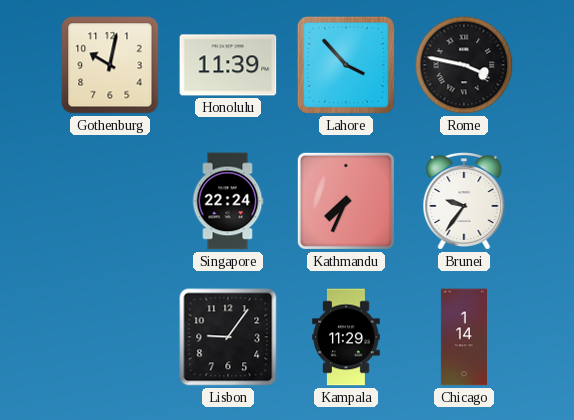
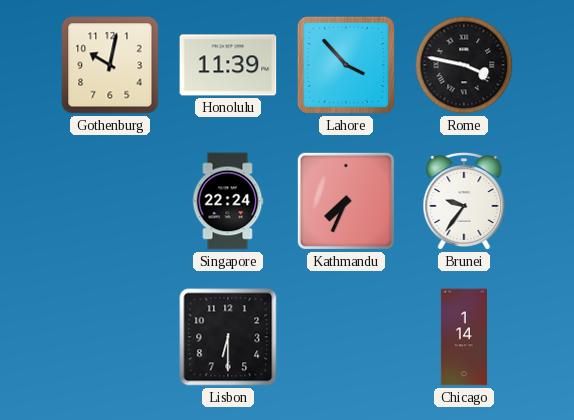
Lisbon: 9:06 -> 6:30
Kampala: 11:29 -> none
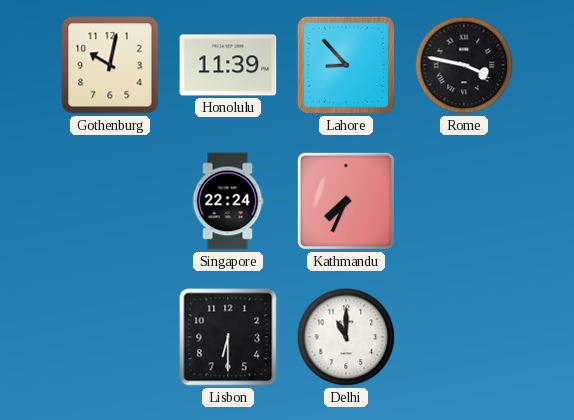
Lahore: 3:53 -> 8:53
Brunei: 9:36 -> none
Delhi: none -> 11:00
Chicago: 1:14 -> none
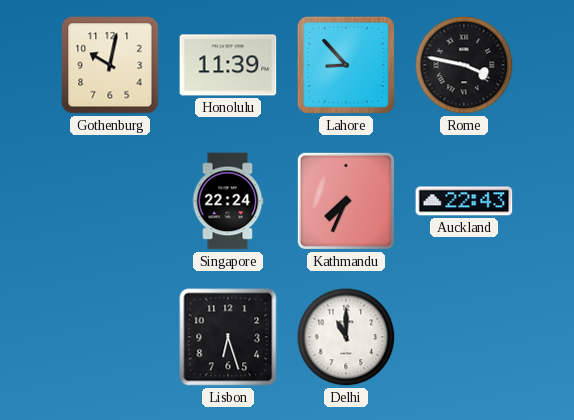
Auckland: none -> 22:43
Lisbon: 6:30 -> 6:27
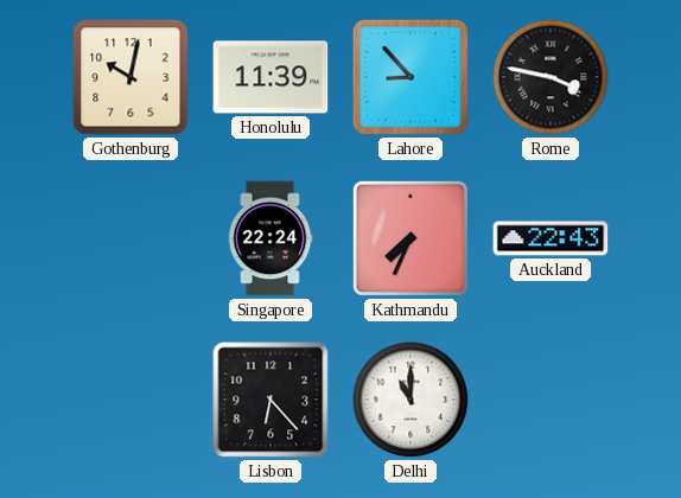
Lisbon: 6:27 -> 6:23
